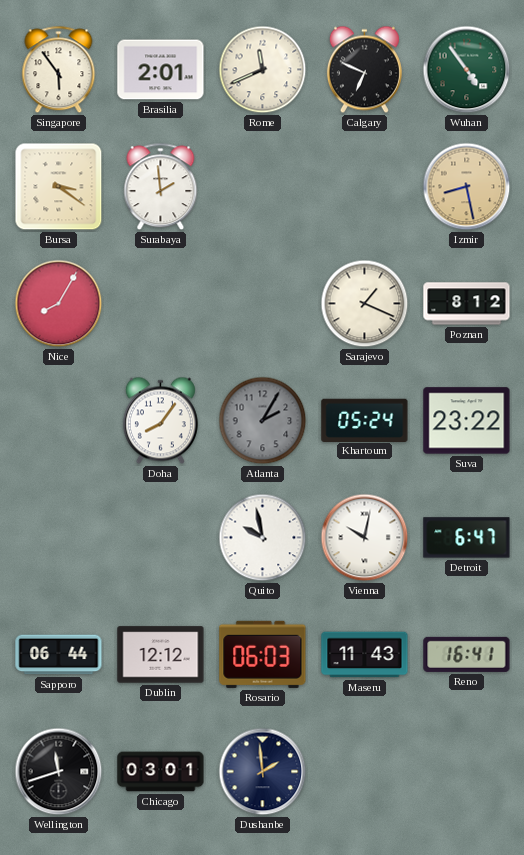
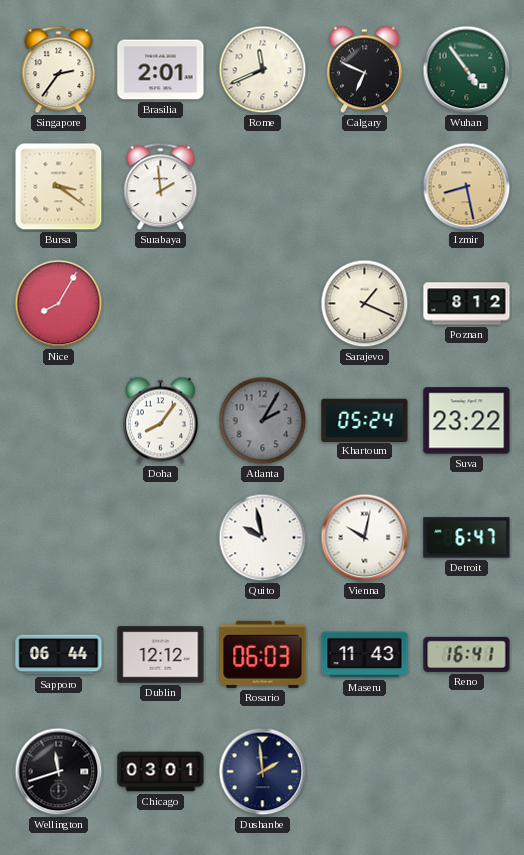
Singapore: 5:54 -> 2:36
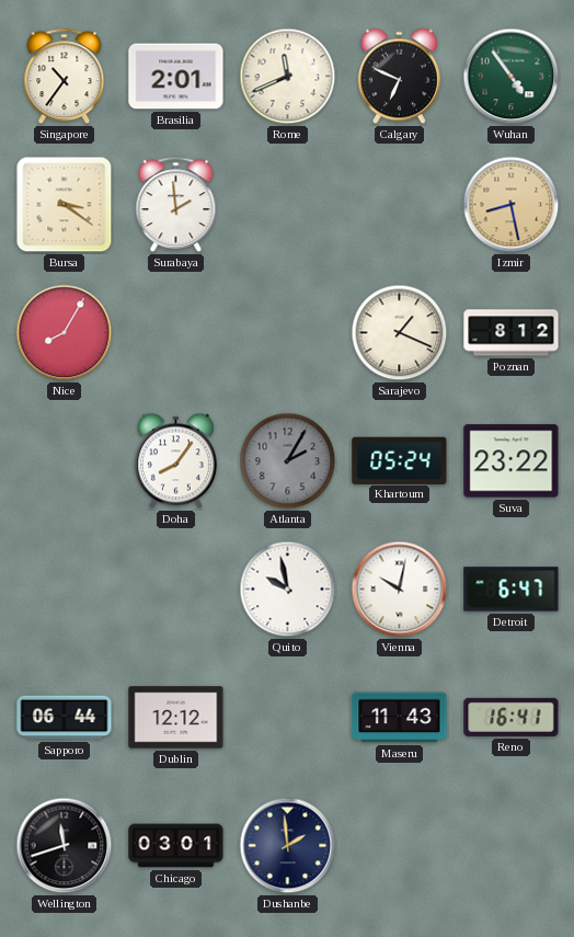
Singapore: 2:36 -> 10:36
Rosario: 06:03 -> none
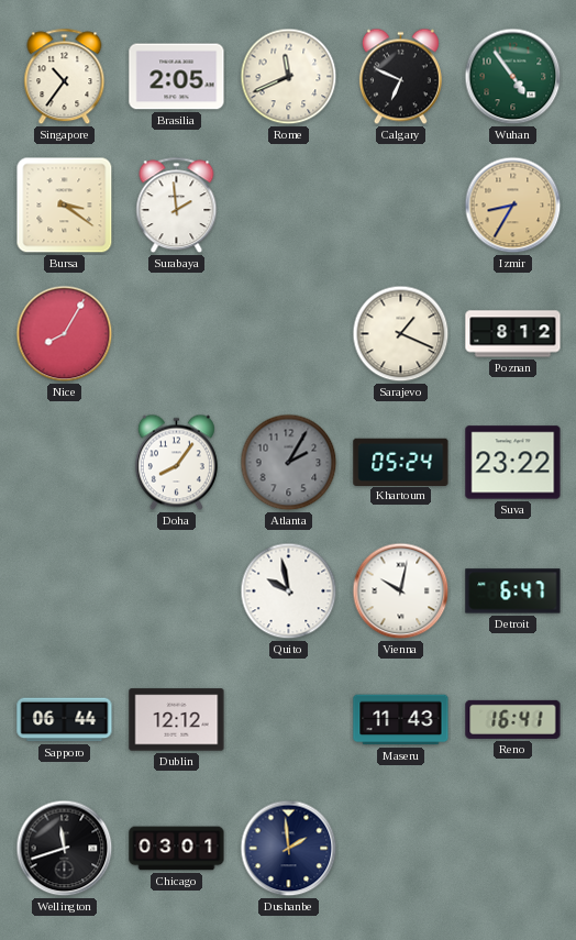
Brasilia: 2:01 -> 2:05
Izmir: 8:28 -> 8:35
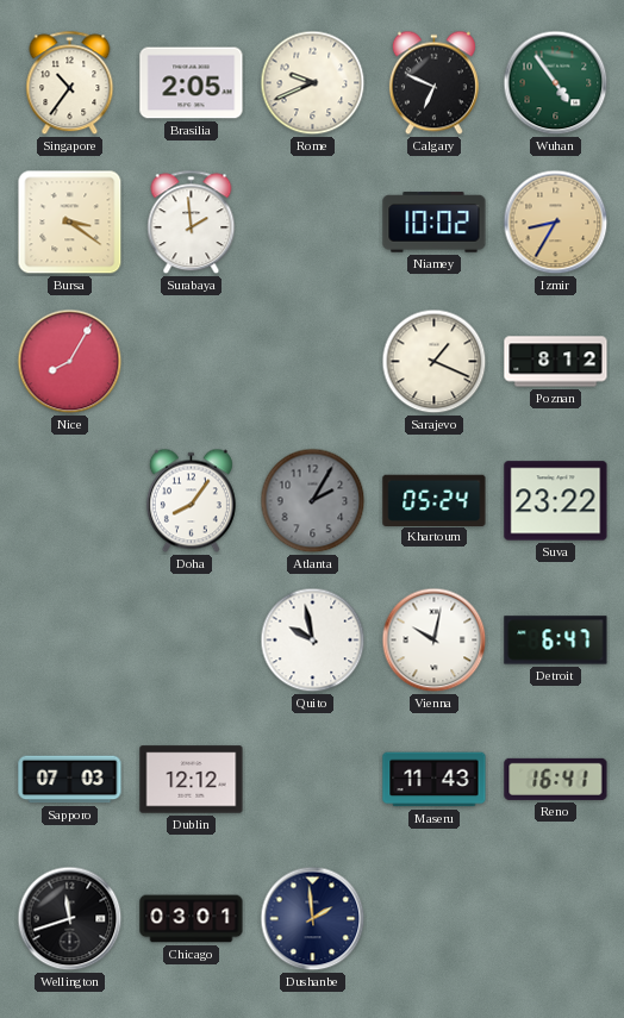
Rome: 11:41 -> 9:41
Niamey: none -> 10:02
Sapporo: 06:44 -> 07:03
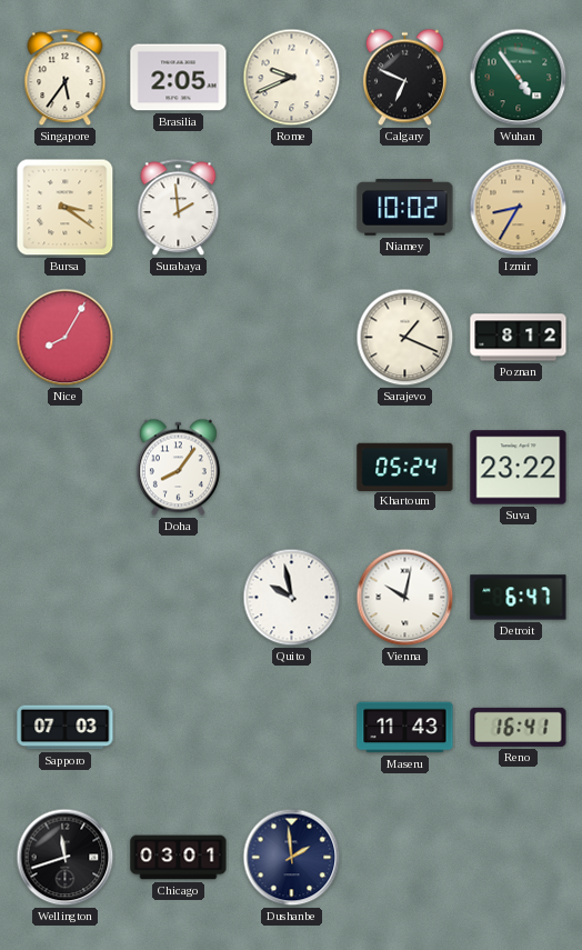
Singapore: 10:36 -> 5:36
Atlanta: 2:05 -> none
Dublin: 12:12 -> none
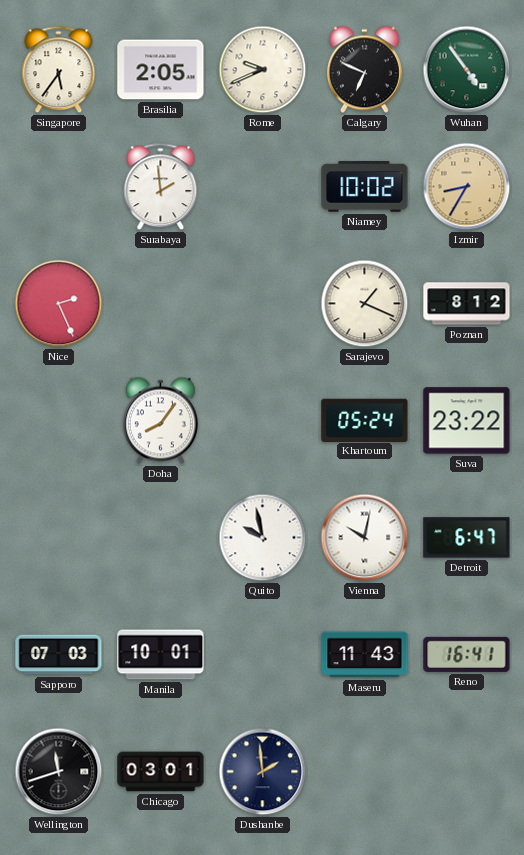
Bursa: 3:21 -> none
Nice: 8:05 -> 2:26
Manila: none -> 10:01
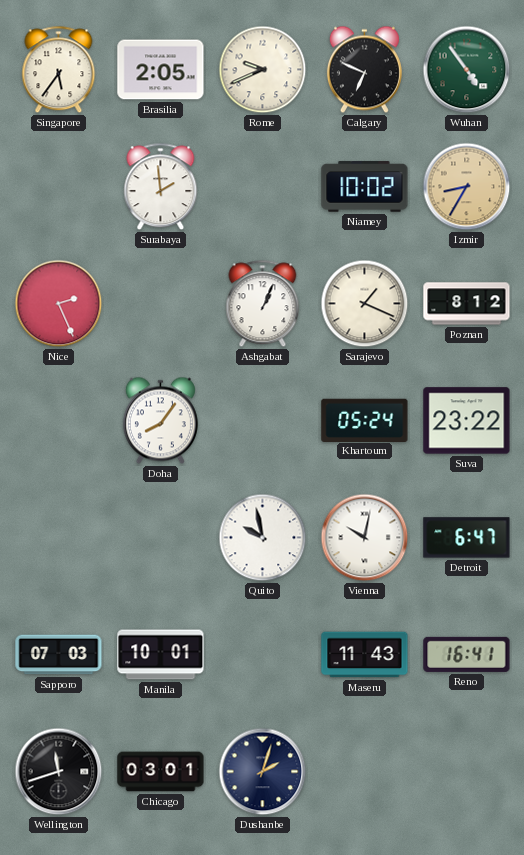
Ashgabat: none -> 1:04
Dushanbe: 1:59 -> 2:03
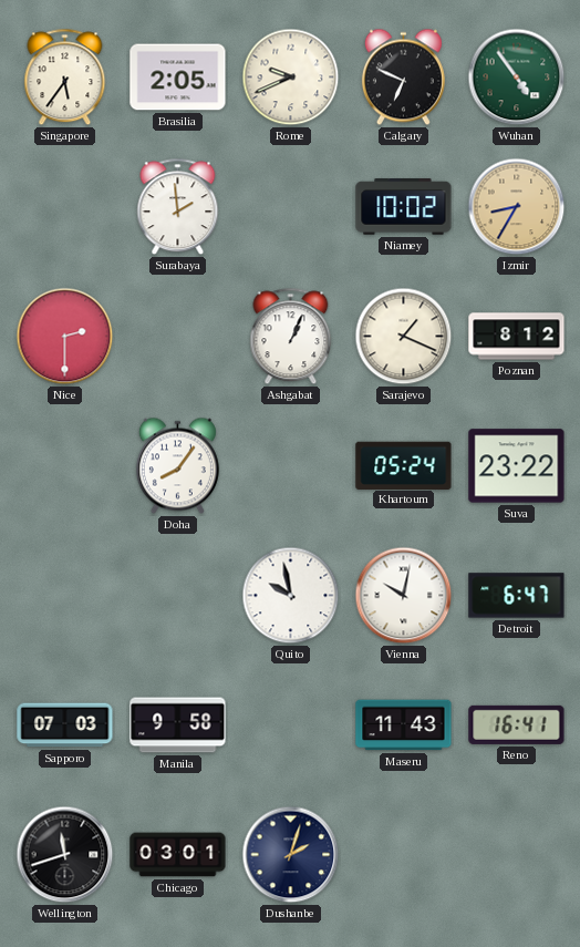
Nice: 2:26 -> 2:30
Manila: 10:01 -> 9:58
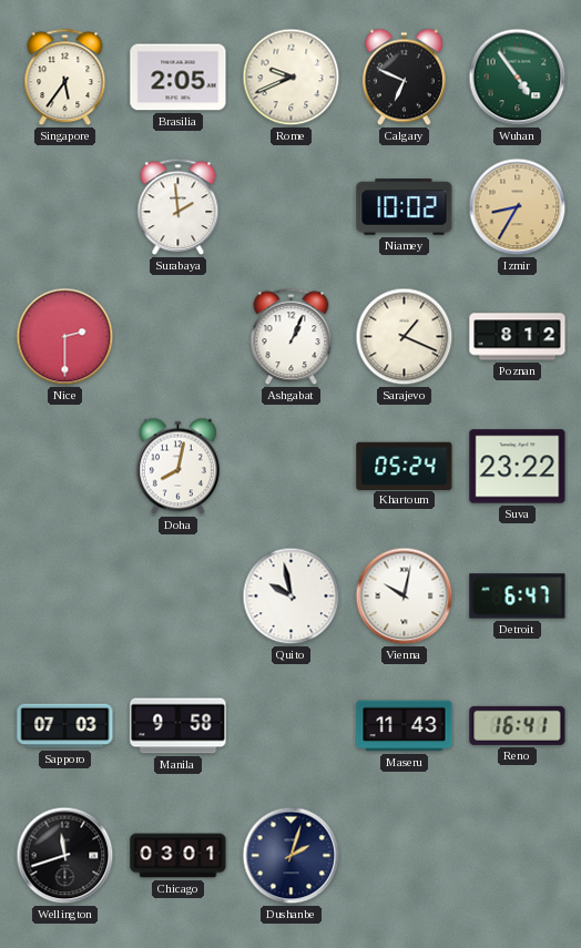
Doha: 8:06 -> 8:02
